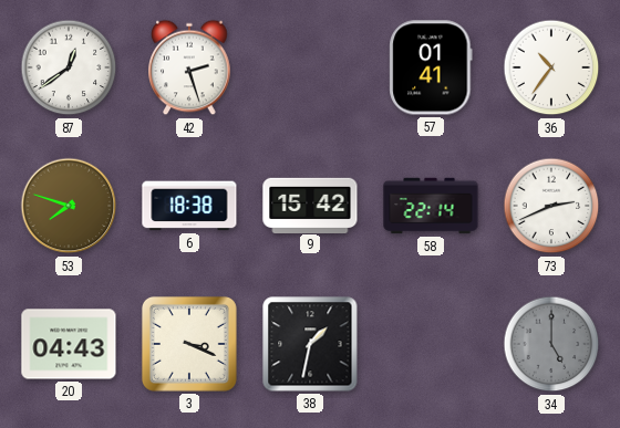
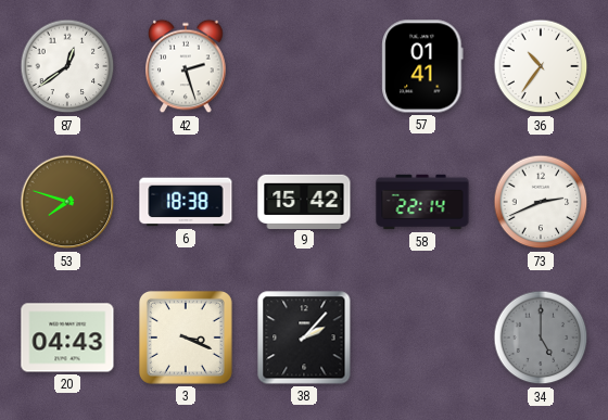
38: 1:32 -> 2:07
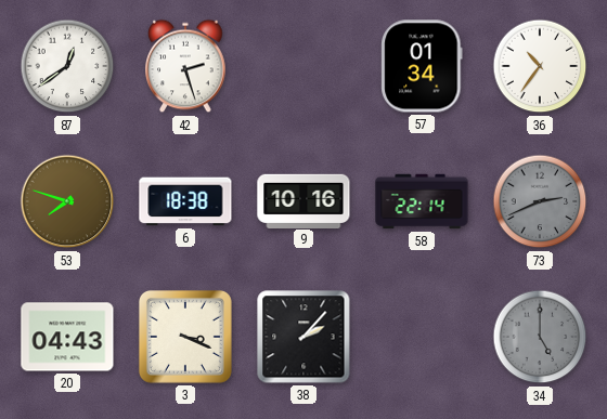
57: 01:41 -> 01:34
9: 15:42 -> 10:16
73 dial: white -> grey
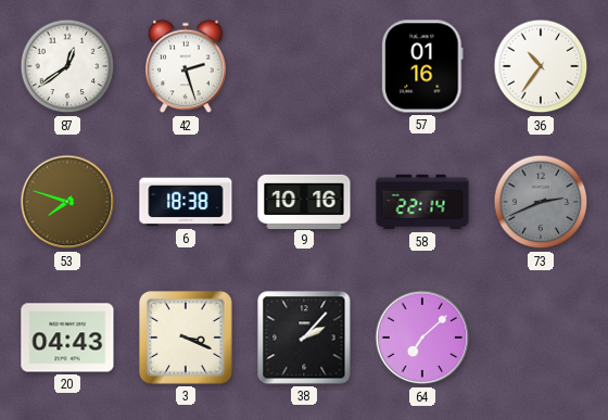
57: 01:34 -> 01:16
64: none -> 7:08
34: 5:00 -> none
